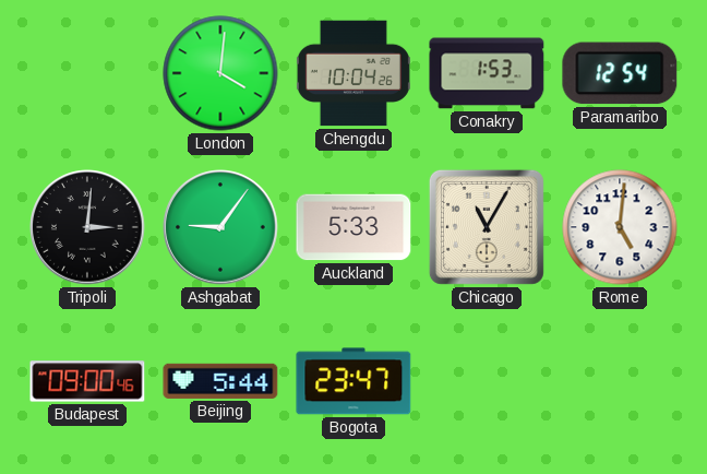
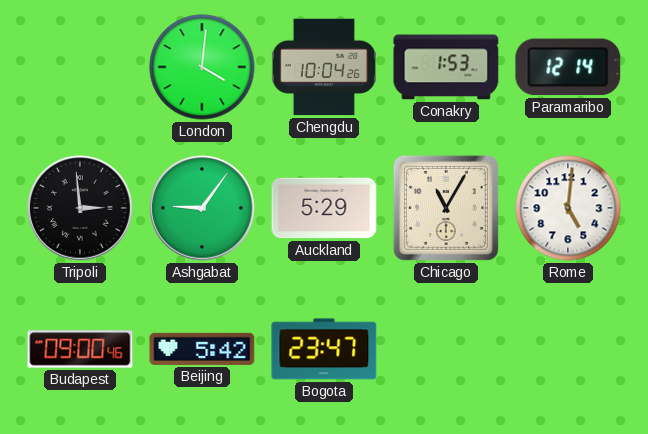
Paramaribo: 12:54 -> 12:14
Tripoli: 3:01 -> 2:59
Auckland: 5:33 -> 5:29
Beijing: 5:44 -> 5:42
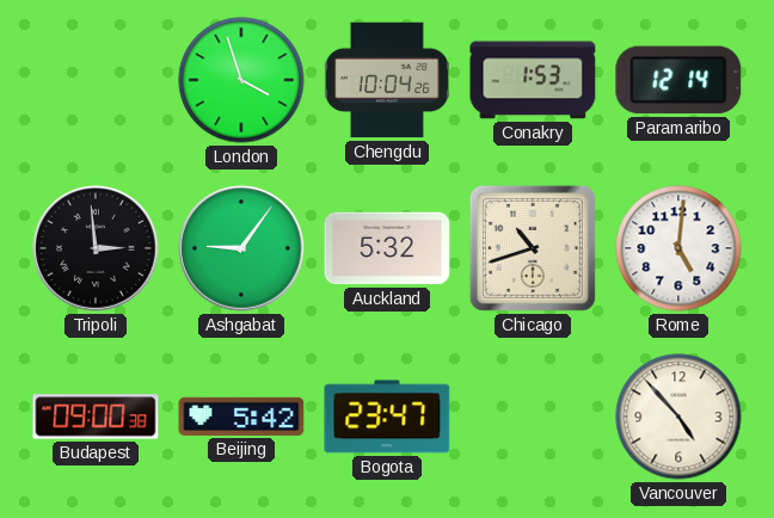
London: 4:01 -> 3:57
Auckland: 5:29 -> 5:32
Chicago: 11:05 -> 10:42
Budapest: 09:00:46 -> 09:00:38
Vancouver: none -> 4:53
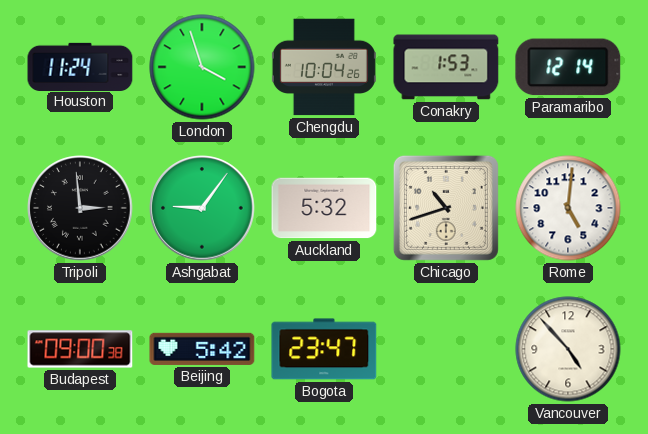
Houston: none -> 11:24
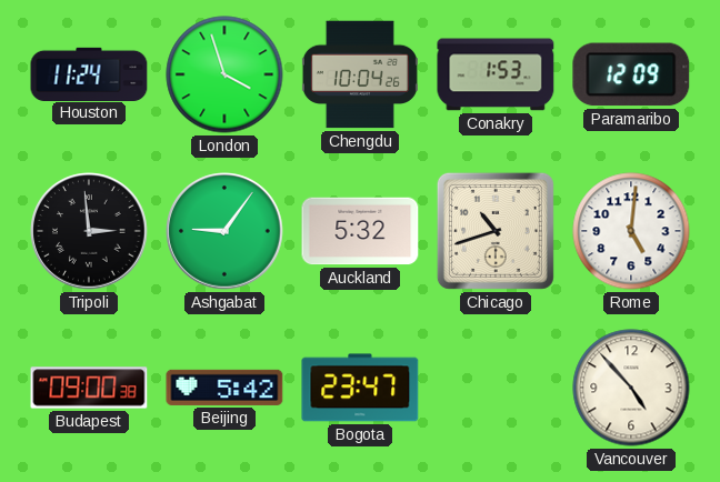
Paramaribo: 12:14 -> 12:09
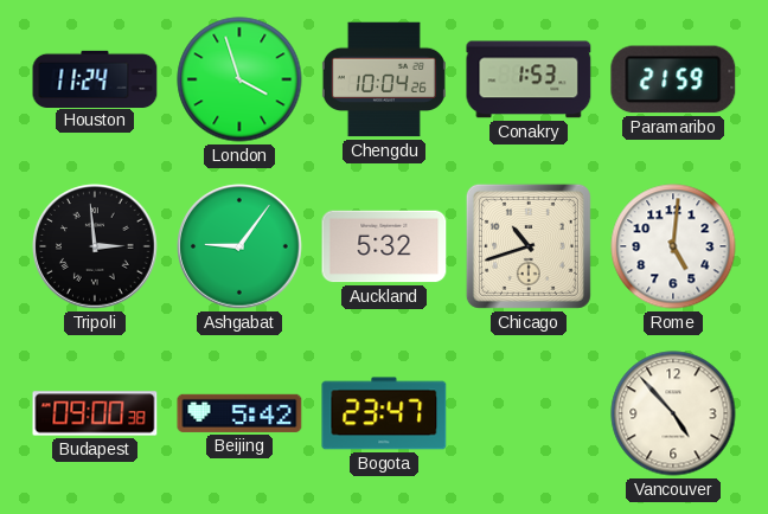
Paramaribo: 12:09 -> 21:59
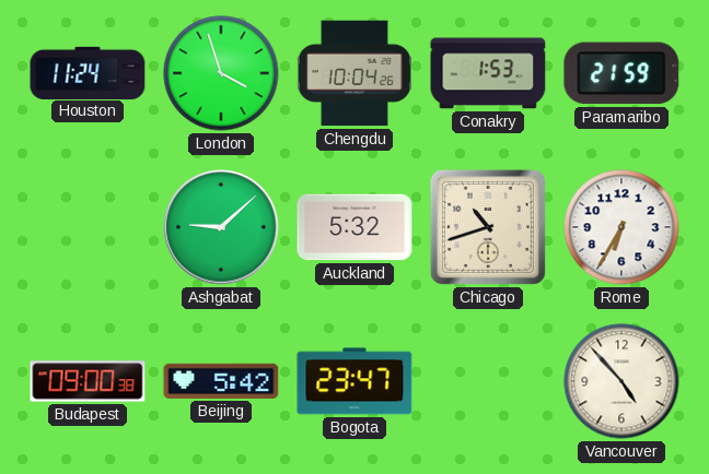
Tripoli: 2:59 -> none
Ashgabat: 9:06 -> 9:08
Rome: 5:01 -> 6:35
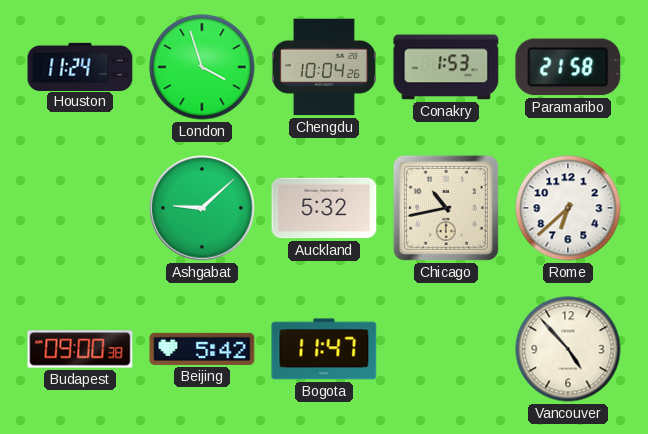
Paramaribo: 21:59 -> 21:58
Chicago: 10:42 -> 10:43
Rome: 6:35 -> 6:38
Bogota: 23:47 -> 11:47
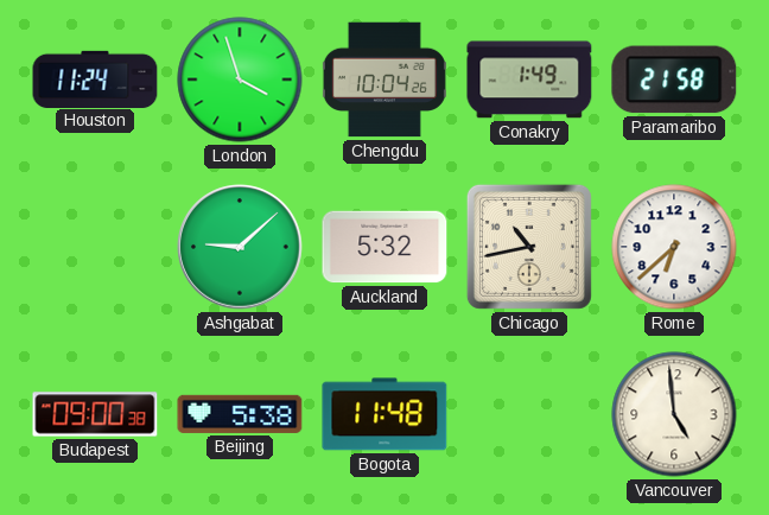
Conakry: 1:53 -> 1:49
Beijing: 5:42 -> 5:38
Bogota: 11:47 -> 11:48
Vancouver: 4:53 -> 4:59
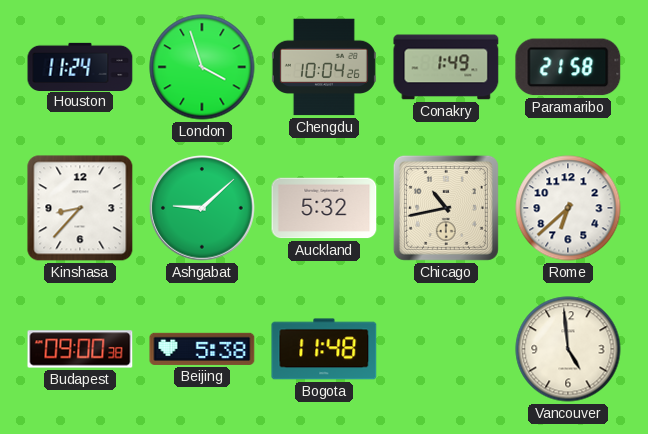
Kinshasa: none -> 8:37
